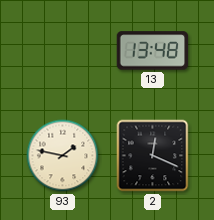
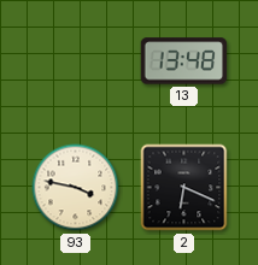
93: 1:47 -> 3:47
2: 12:19 -> 6:19
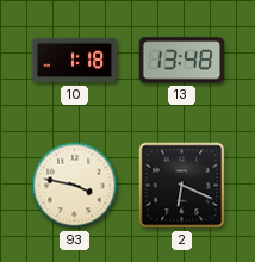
10: none -> 1:18
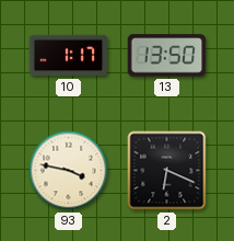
10: 1:18 -> 1:17
13: 13:48 -> 13:50
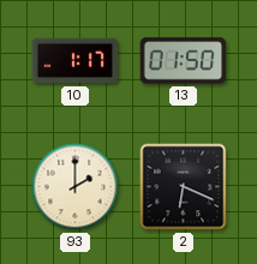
13: 13:50 -> 01:50
93: 3:47 -> 2:00
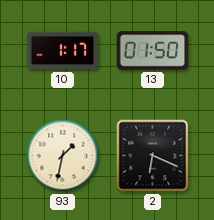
93: 2:00 -> 1:32
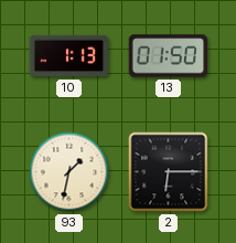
10: 1:17 -> 1:13
2: 6:19 -> 6:15
